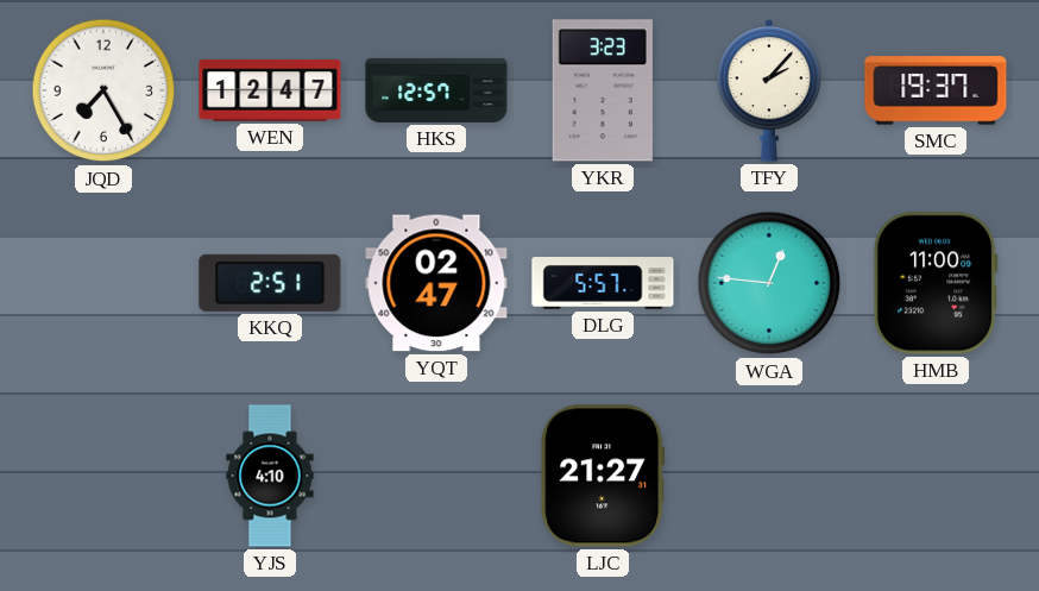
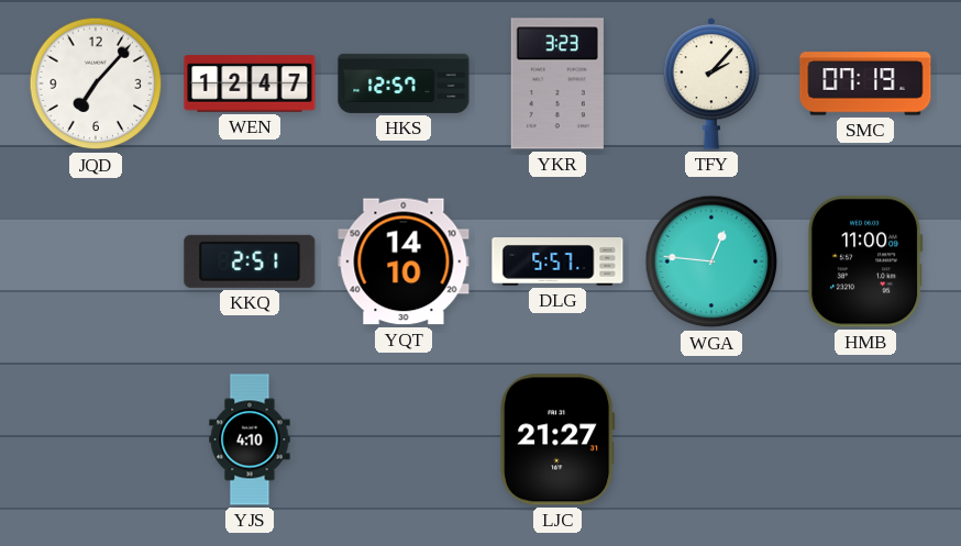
JQD: 7:25 -> 7:07
SMC: 19:37 -> 07:19
YQT: 02:47 -> 14:10
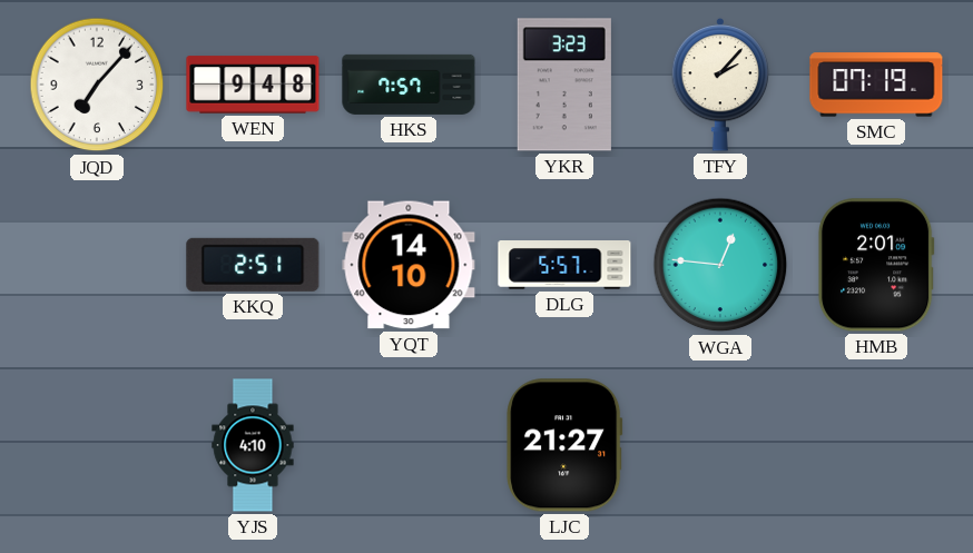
WEN: 12:47 -> 9:48
HKS: 12:57 -> 7:57
HMB: 11:00 -> 2:01
